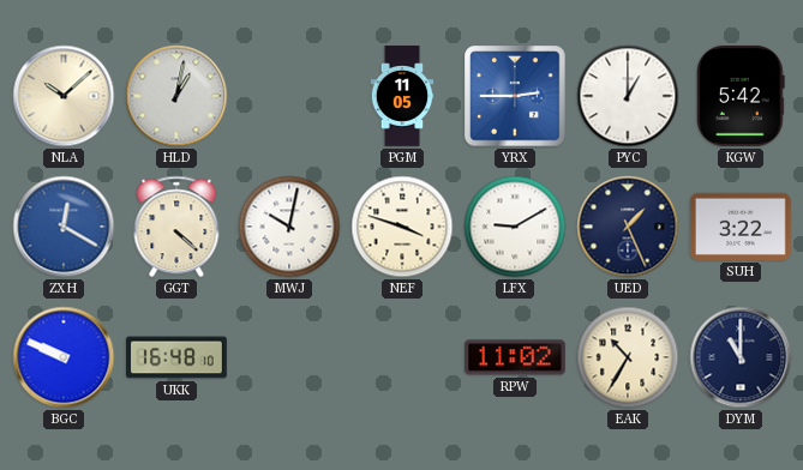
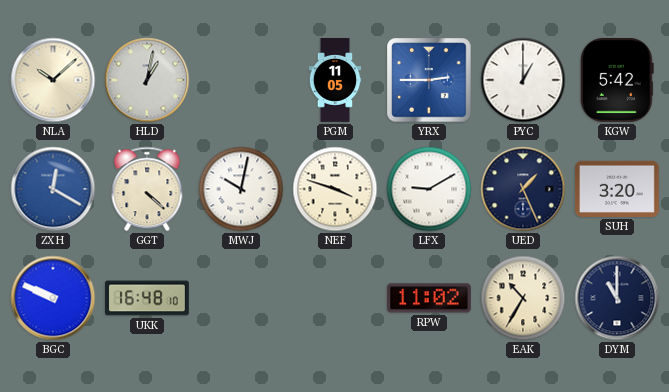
SUH: 3:22 -> 3:20
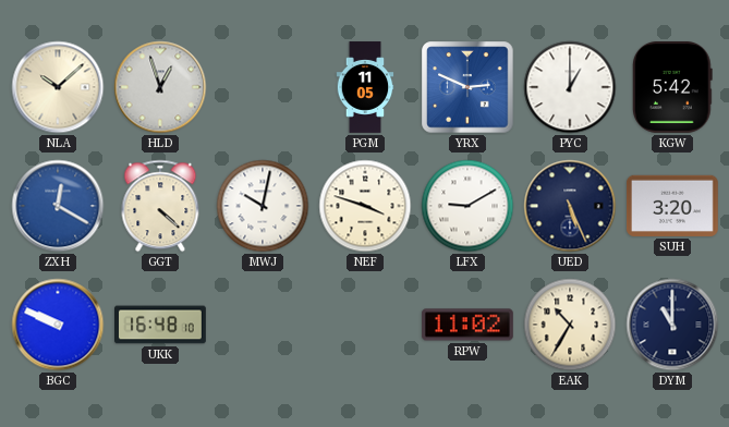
HLD: 1:02 -> 12:57
YRX: 2:45 -> 2:49
UED: 1:26 -> 5:26
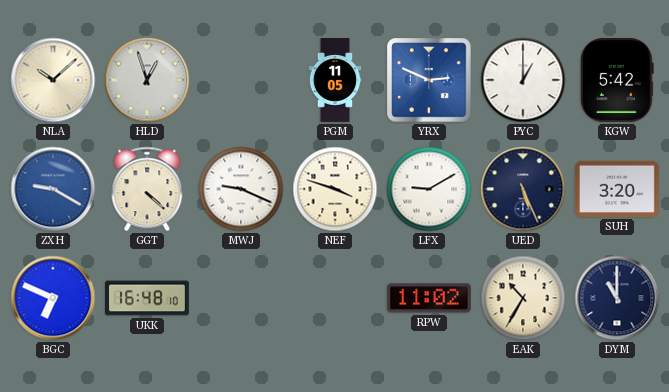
ZXH: 12:20 -> 9:20
MWJ: 10:02 -> 9:19
BGC: 9:49 -> 6:49
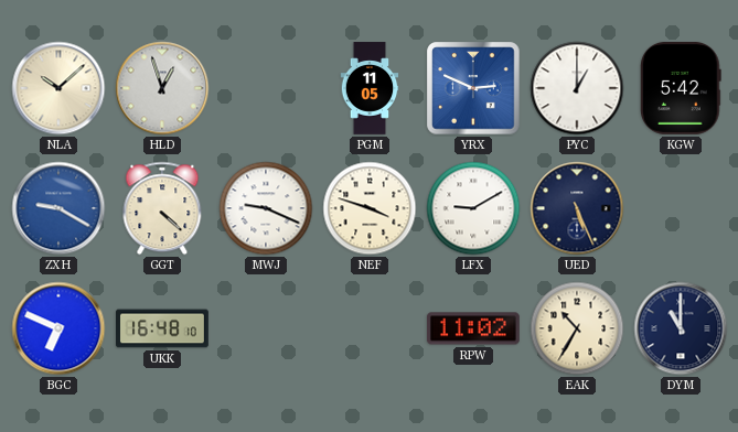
SUH: 3:20 -> none
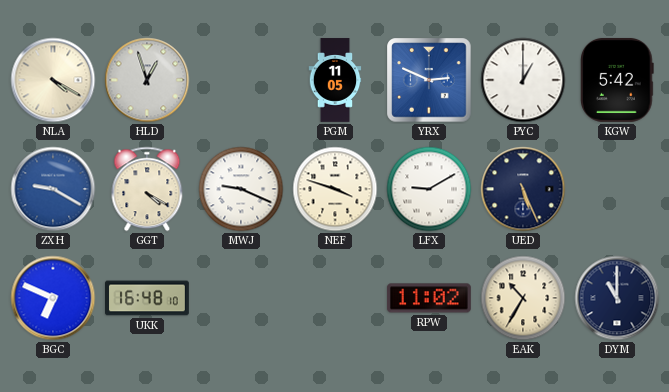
NLA: 10:08 -> 4:20
GGT: 4:22 -> 4:20
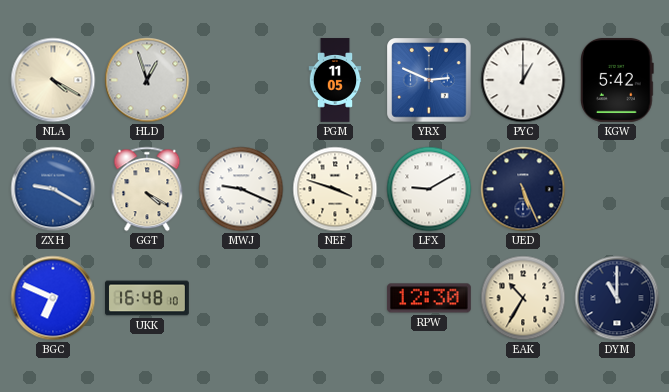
RPW: 11:02 -> 12:30
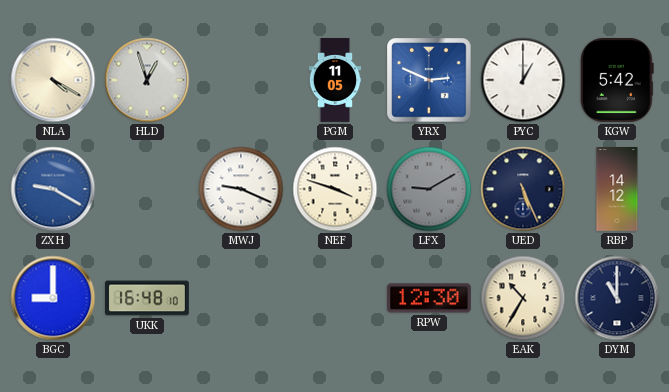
GGT: 4:20 -> none
LFX dial: white -> grey
RBP: none -> 14:12
BGC: 6:49 -> 9:00
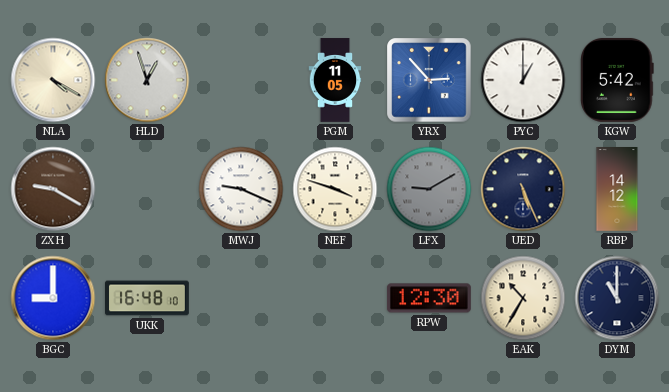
YRX: 2:49 -> 2:53
ZXH dial: blue -> brown
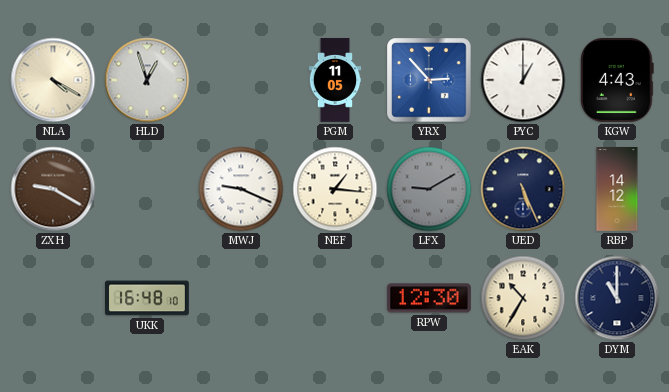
KGW: 5:42 -> 4:43
NEF: 3:48 -> 1:16
BGC: 9:00 -> none
